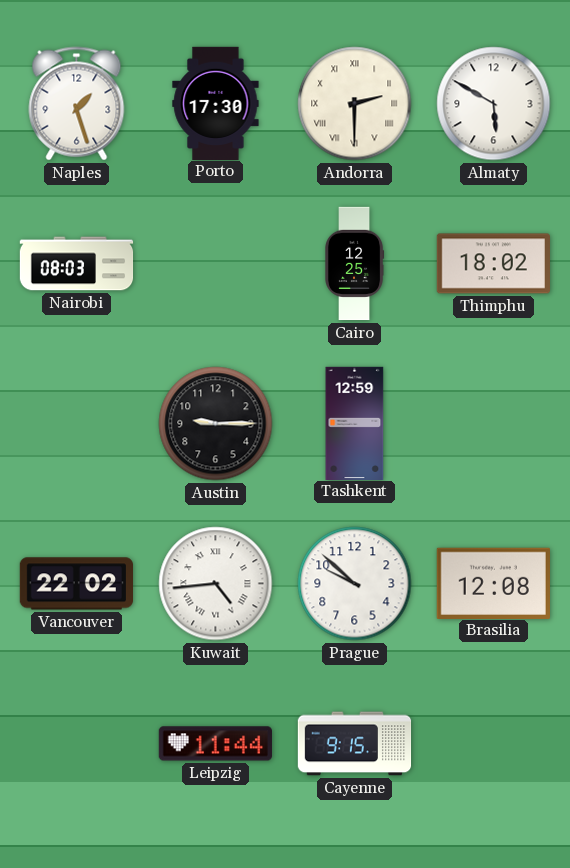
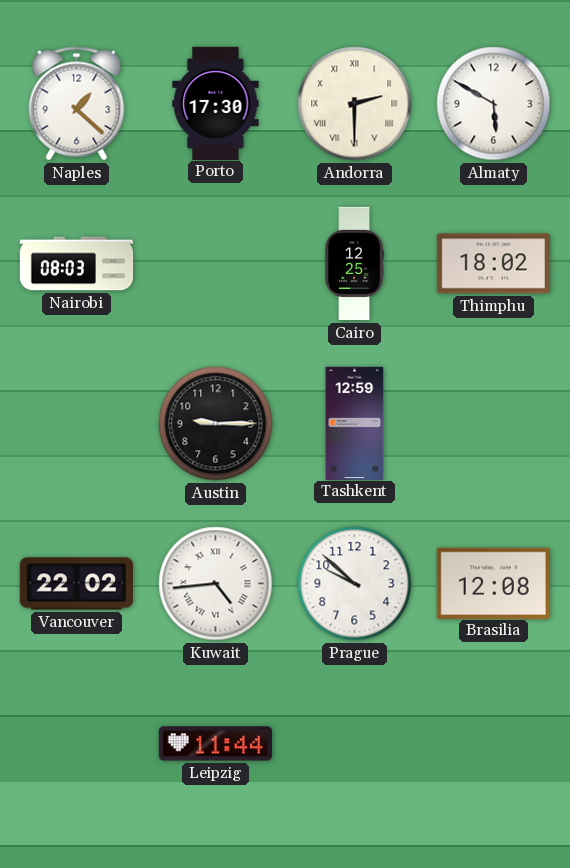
Naples: 1:27 -> 1:22
Cayenne: 9:15 -> none
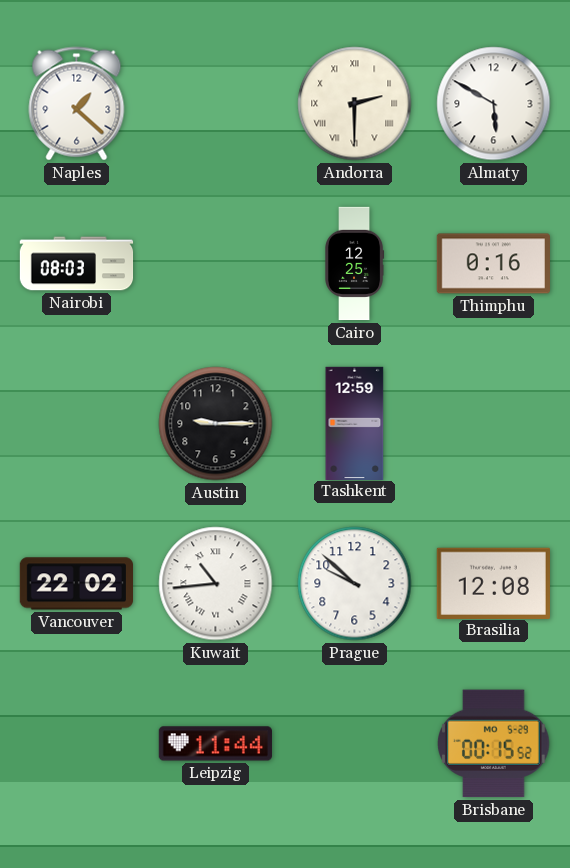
Porto: 17:30 -> none
Thimphu: 18:02 -> 0:16
Kuwait: 4:44 -> 10:44
Brisbane: none -> 00:15
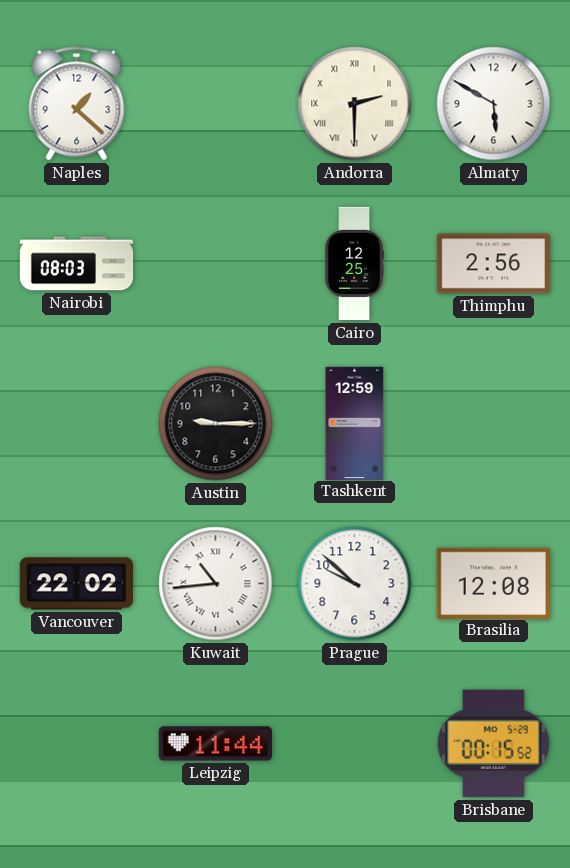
Thimphu: 0:16 -> 2:56
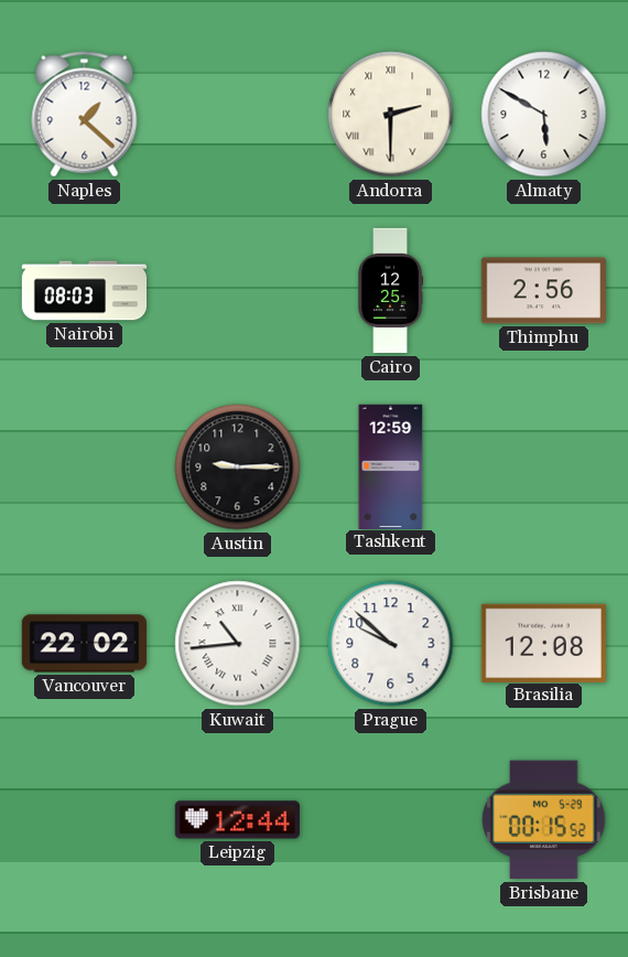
Leipzig: 11:44 -> 12:44
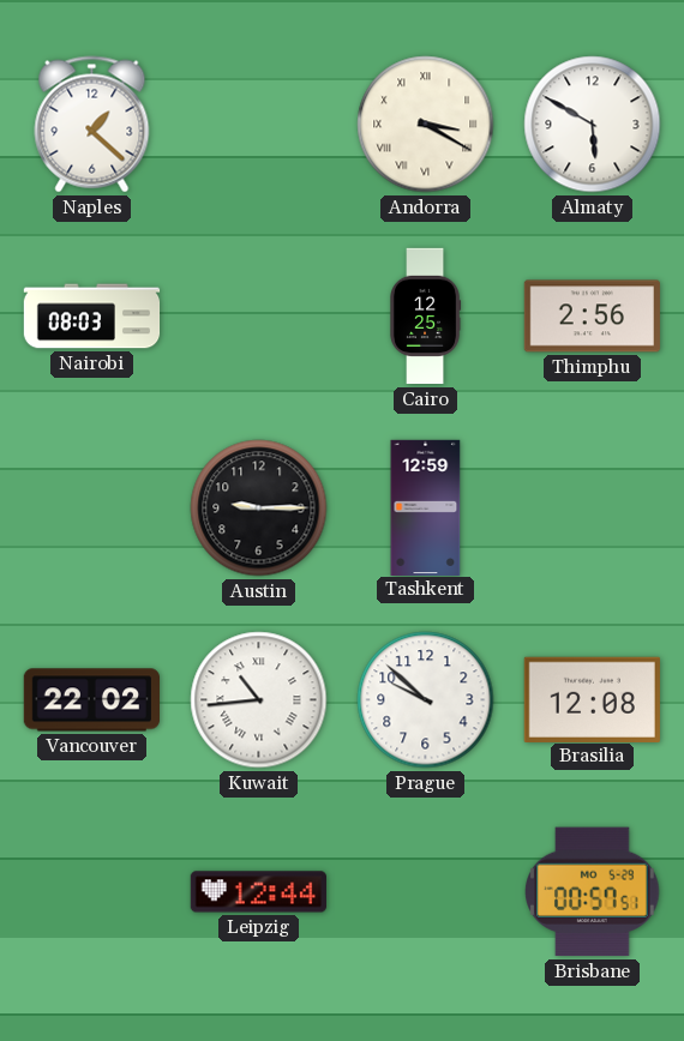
Andorra: 2:30 -> 3:20
Brisbane: 00:15 -> 00:57
